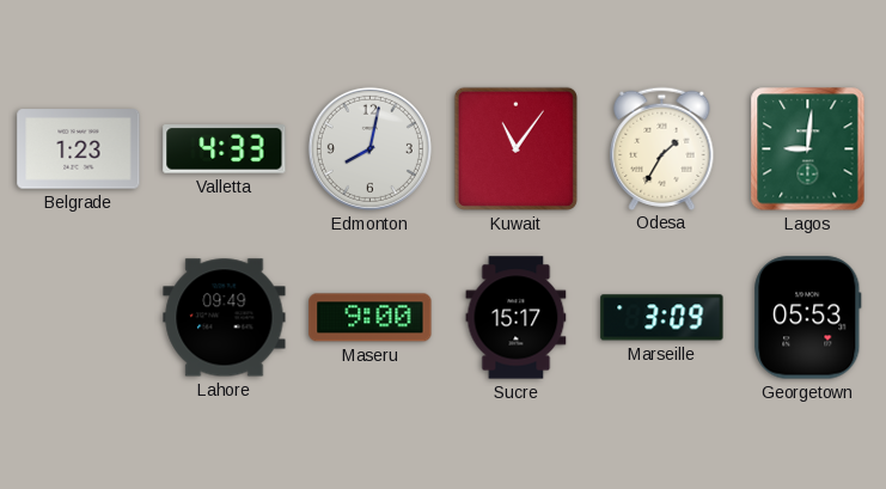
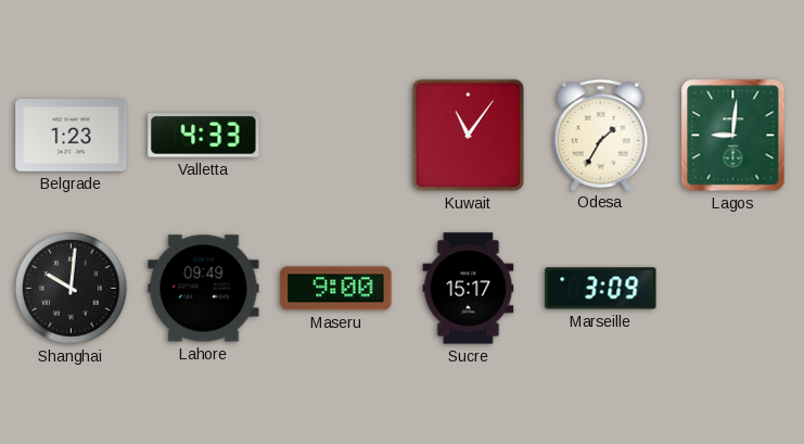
Edmonton: 8:02 -> none
Shanghai: none -> 10:01
Georgetown: 05:53 -> none
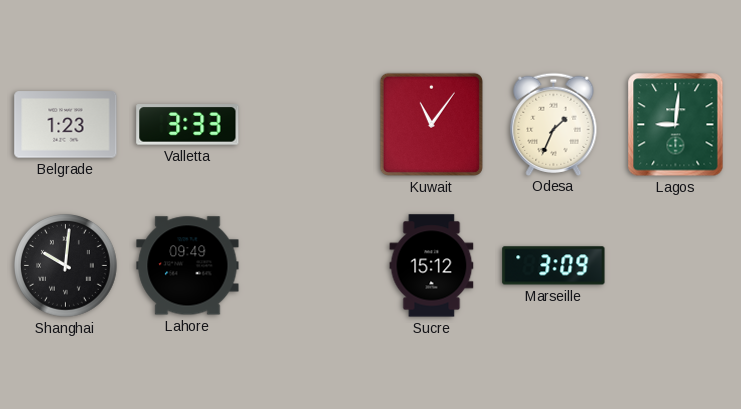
Valletta: 4:33 -> 3:33
Odesa: 1:35 -> 1:34
Maseru: 9:00 -> none
Sucre: 15:17 -> 15:12
